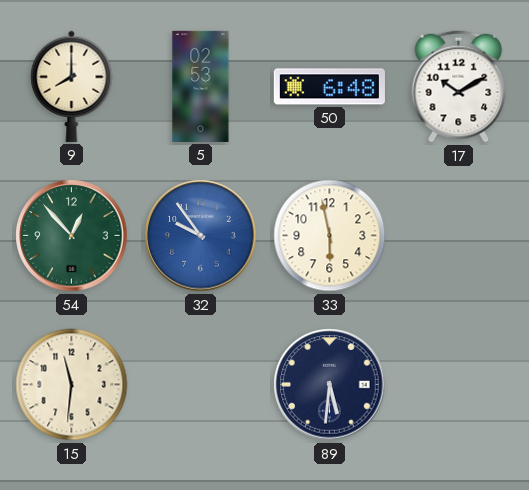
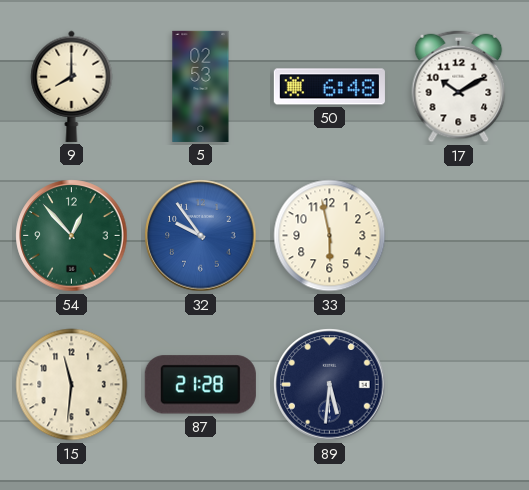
87: none -> 21:28
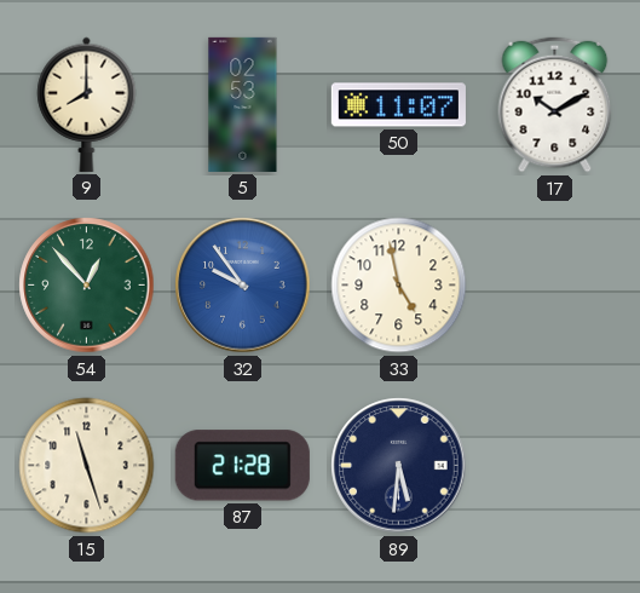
50: 6:48 -> 11:07
33: 5:58 -> 4:58
15: 11:31 -> 11:27
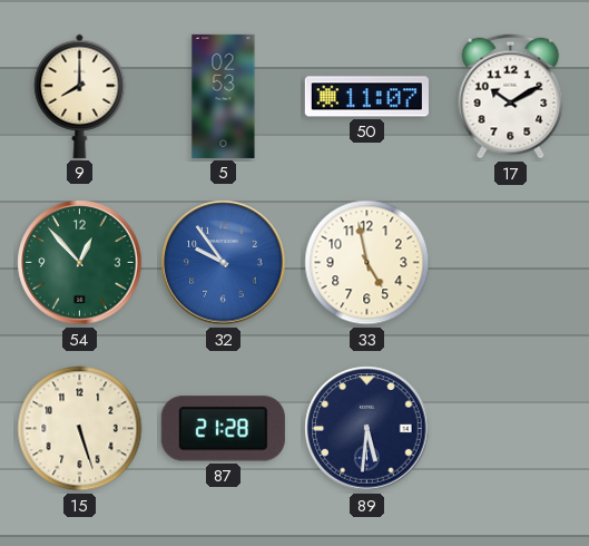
15: 11:27 -> 5:27
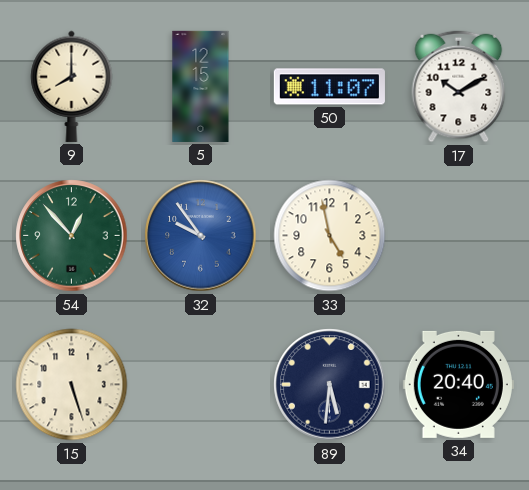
5: 02:53 -> 12:15
87: 21:28 -> none
34: none -> 20:40
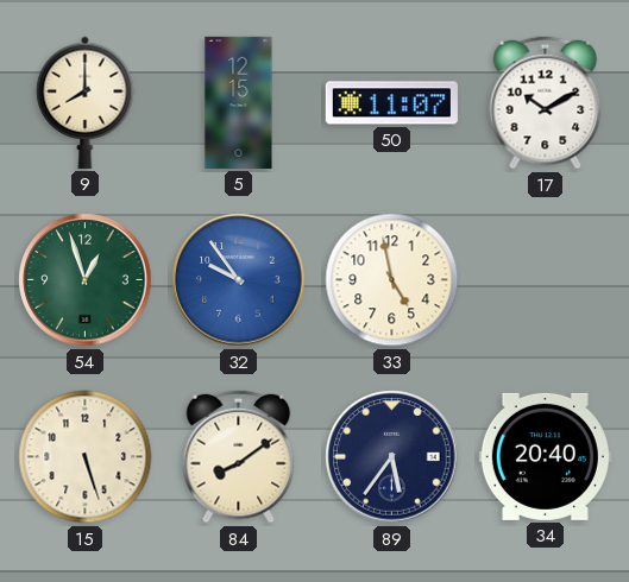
54: 12:53 -> 12:57
84: none -> 8:09
89: 5:31 -> 5:36
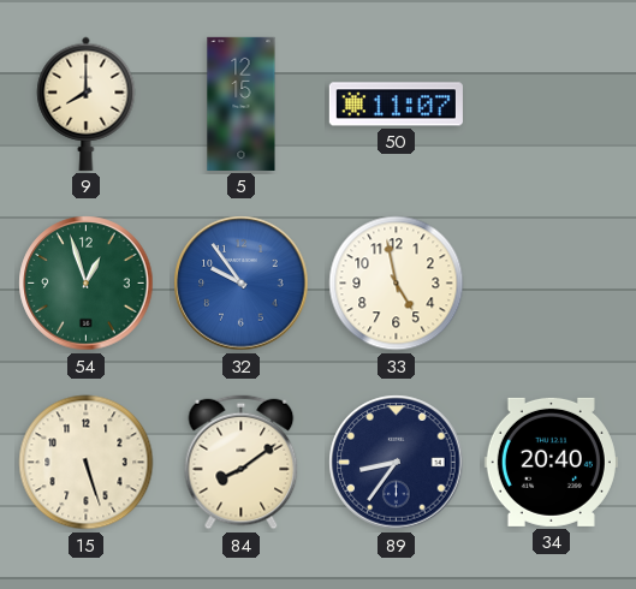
17: 10:10 -> none
89: 5:36 -> 8:36
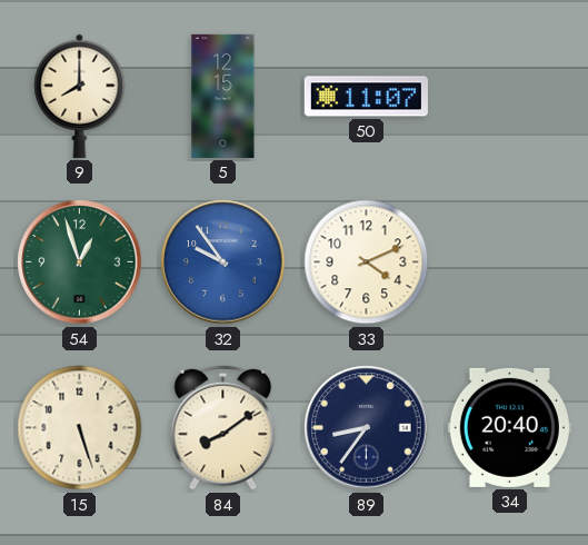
33: 4:58 -> 4:11
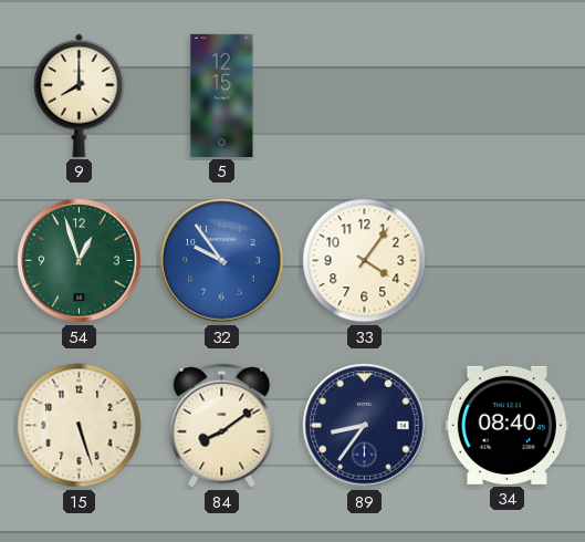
50: 11:07 -> none
33: 4:11 -> 4:06
34: 20:40 -> 08:40
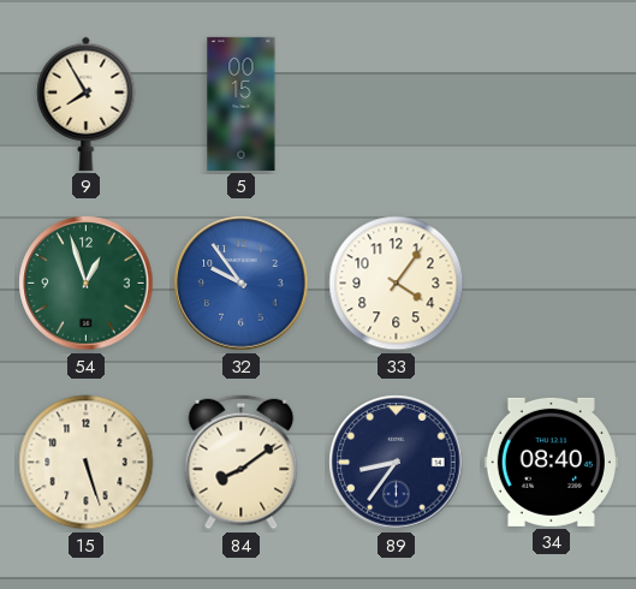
9: 8:00 -> 7:55
5: 12:15 -> 00:15
